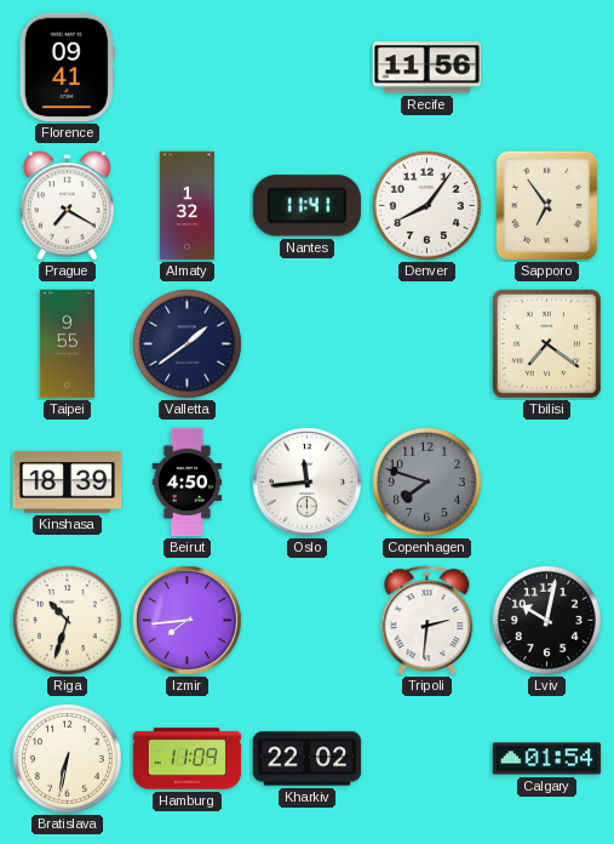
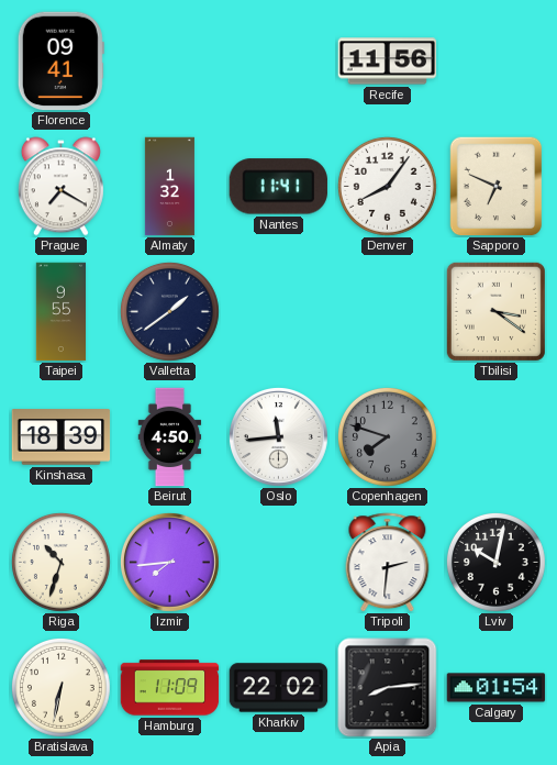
Sapporo: 6:54 -> 6:49
Tbilisi: 7:21 -> 3:21
Apia: none -> 8:14
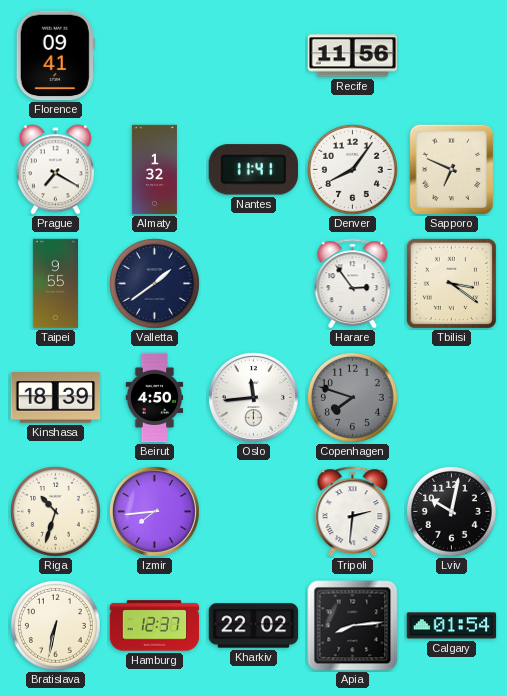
Harare: none -> 2:54
Hamburg: 11:09 -> 12:37
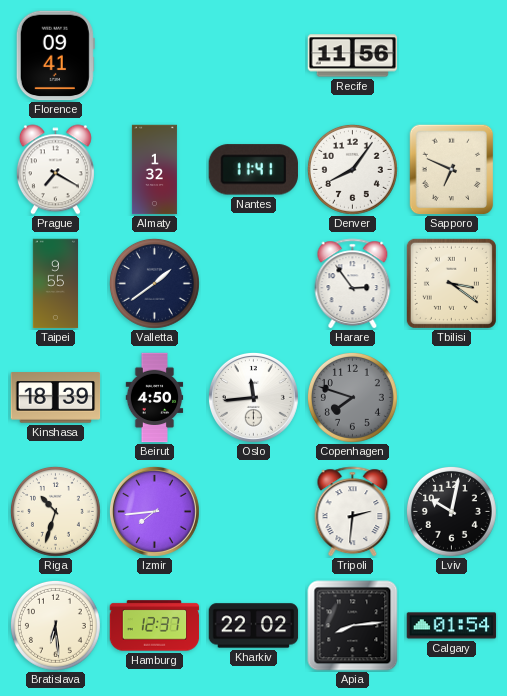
Bratislava: 6:32 -> 6:29
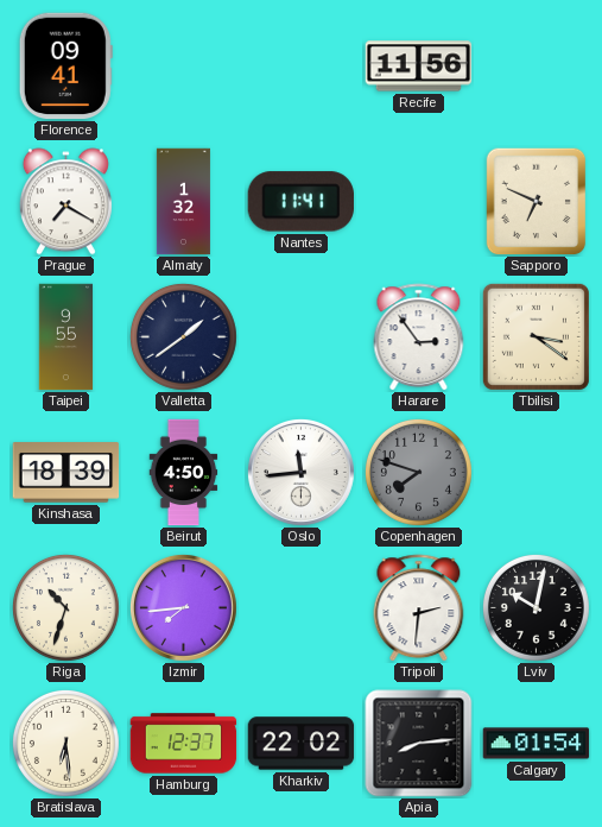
Denver: 8:06 -> none
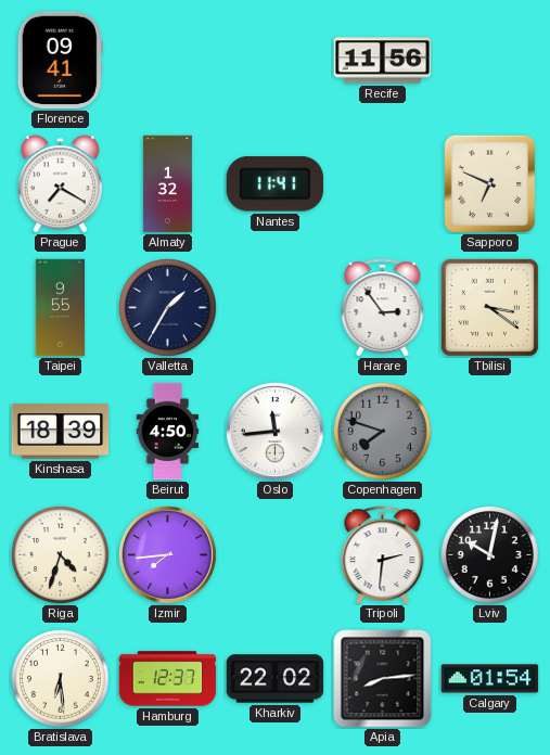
Valletta: 1:39 -> 1:35
Riga: 10:33 -> 4:33
